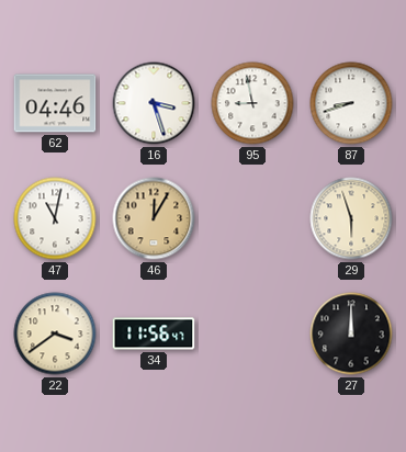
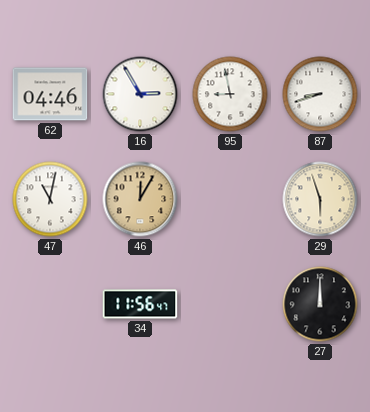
16: 3:27 -> 2:55
22: 3:39 -> none
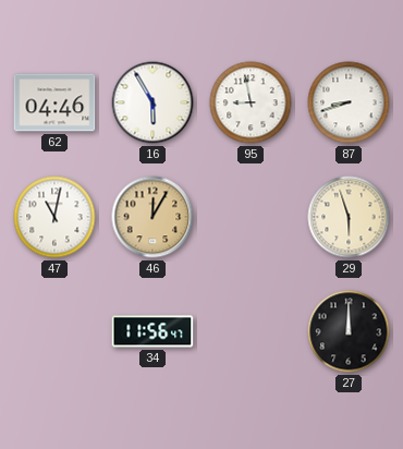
16: 2:55 -> 5:55
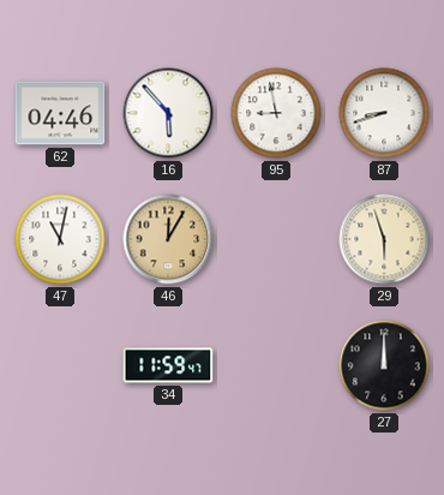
16: 5:55 -> 5:53
34: 11:56 -> 11:59
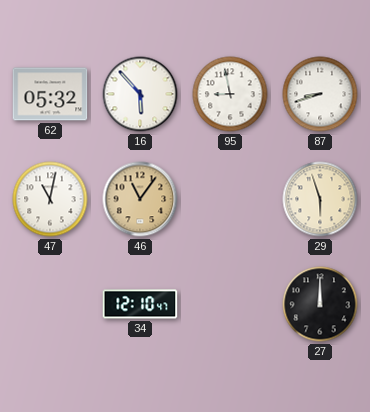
62: 04:46 -> 05:32
46: 12:05 -> 11:06
34: 11:59 -> 12:10
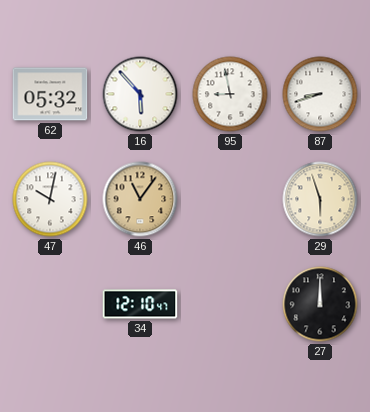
47: 11:02 -> 10:02
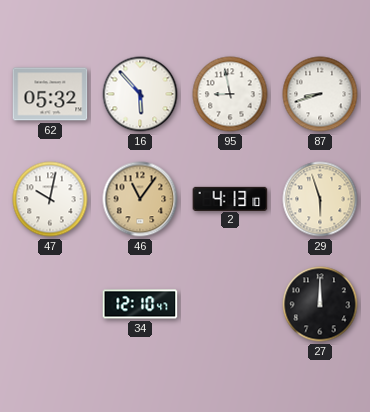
2: none -> 4:13
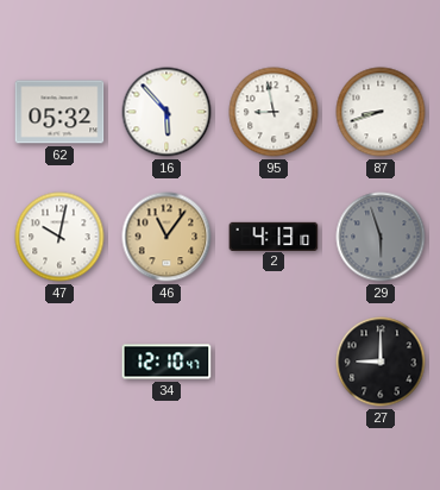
29 dial: cream -> grey
27: 12:00 -> 9:00
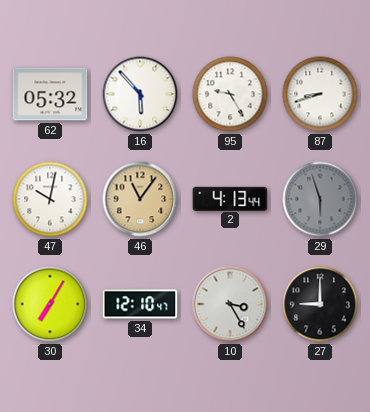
95: 8:58 -> 9:25
2: 4:13:10 -> 4:13:44
30: none -> 7:05
10: none -> 3:25
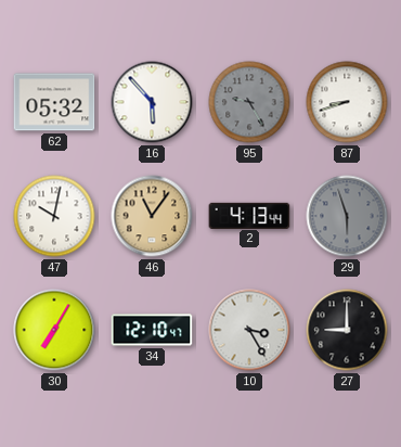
95 dial: white -> grey
